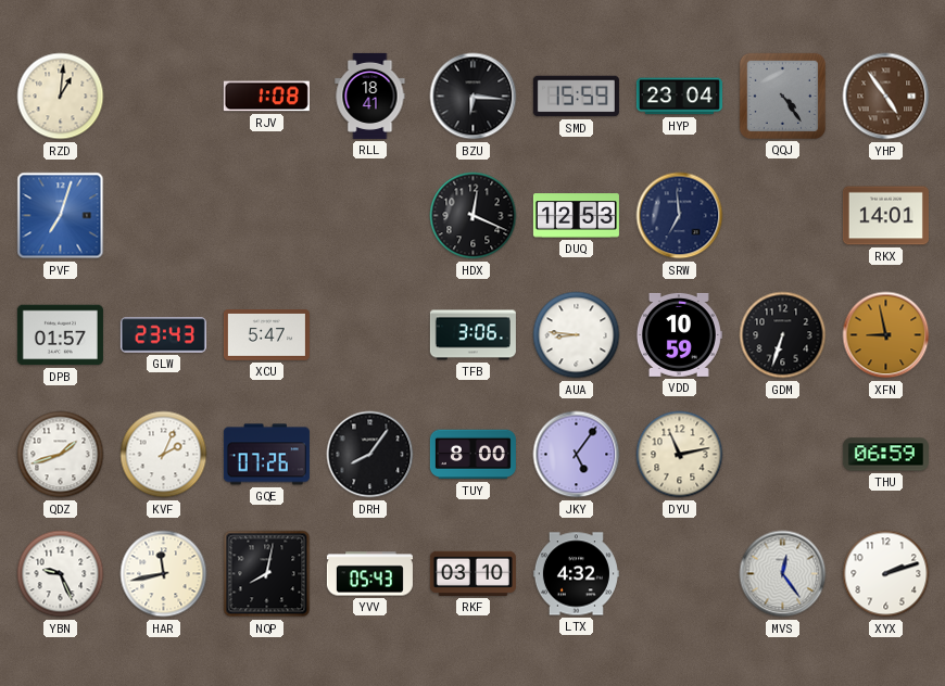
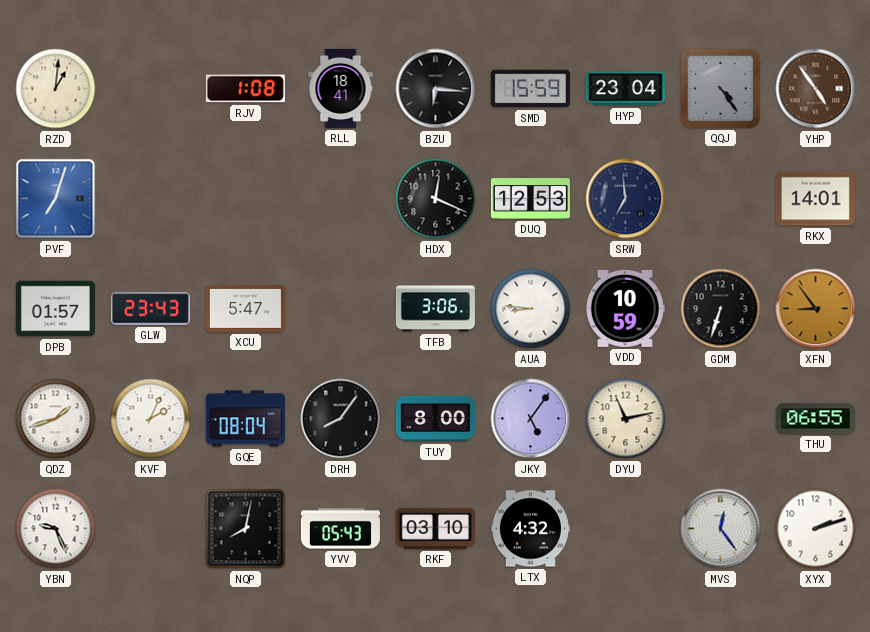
XFN: 8:58 -> 8:54
GQE: 07:26 -> 08:04
THU: 06:59 -> 06:55
HAR: 11:43 -> none
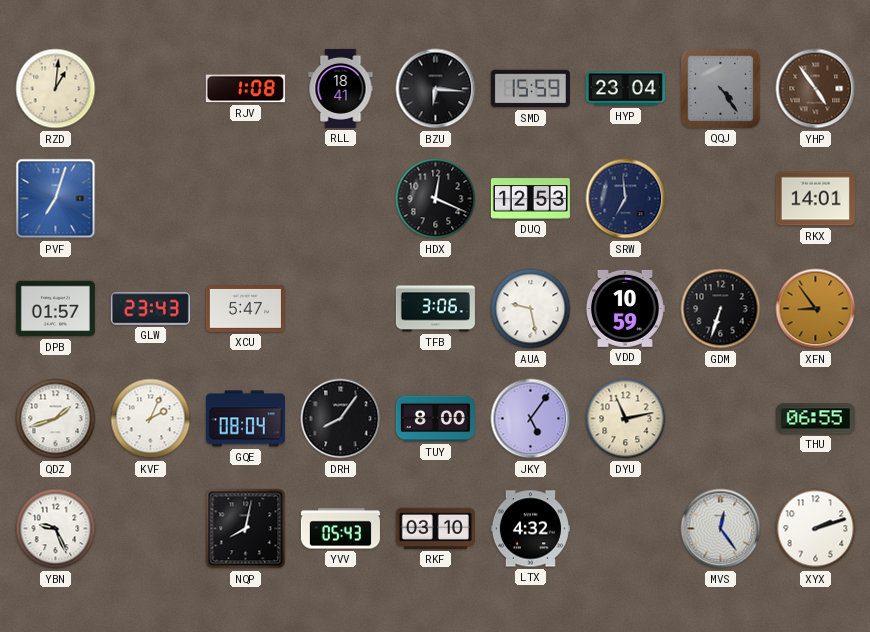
AUA: 8:46 -> 9:28
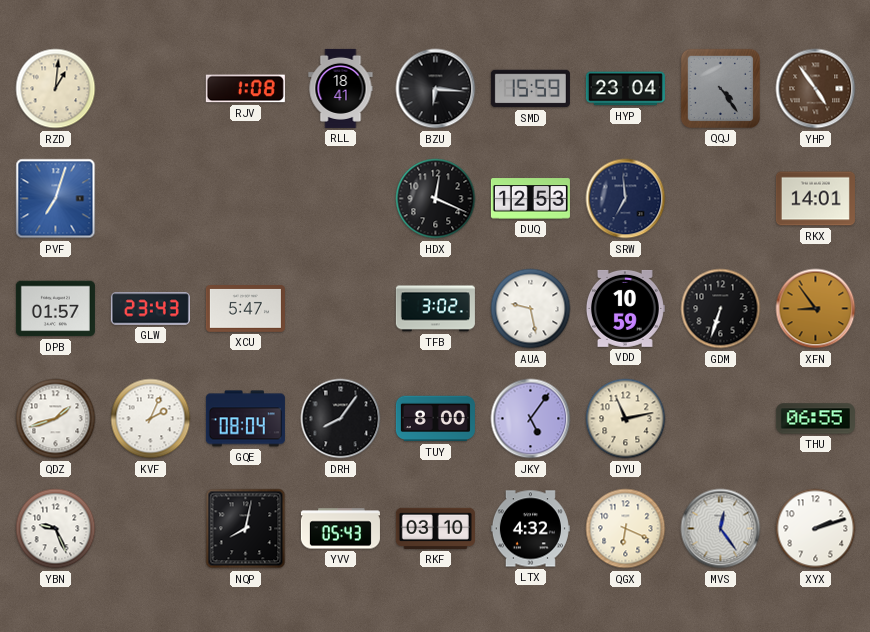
TFB: 3:06 -> 3:02
QGX: none -> 6:19
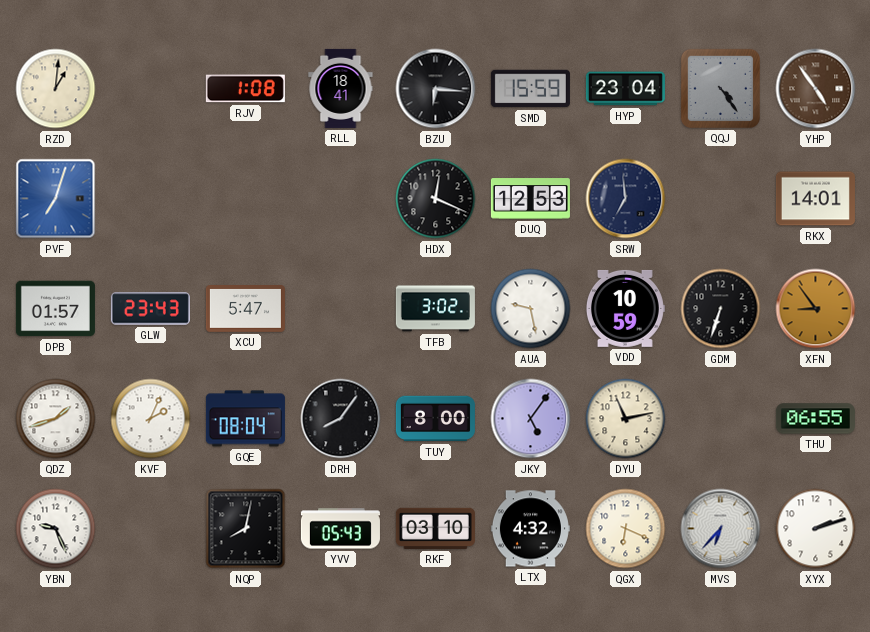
MVS: 12:24 -> 6:37
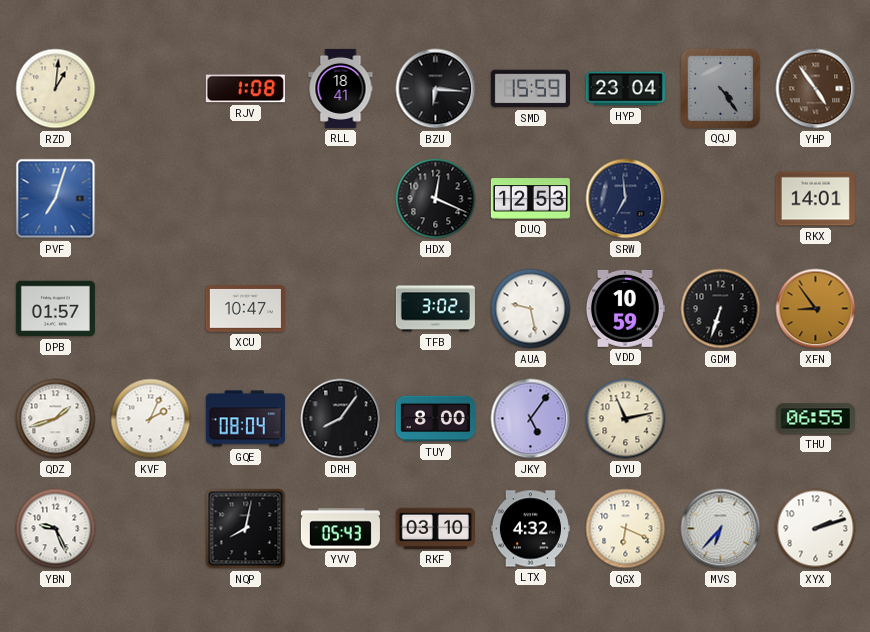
GLW: 23:43 -> none
XCU: 5:47 -> 10:47
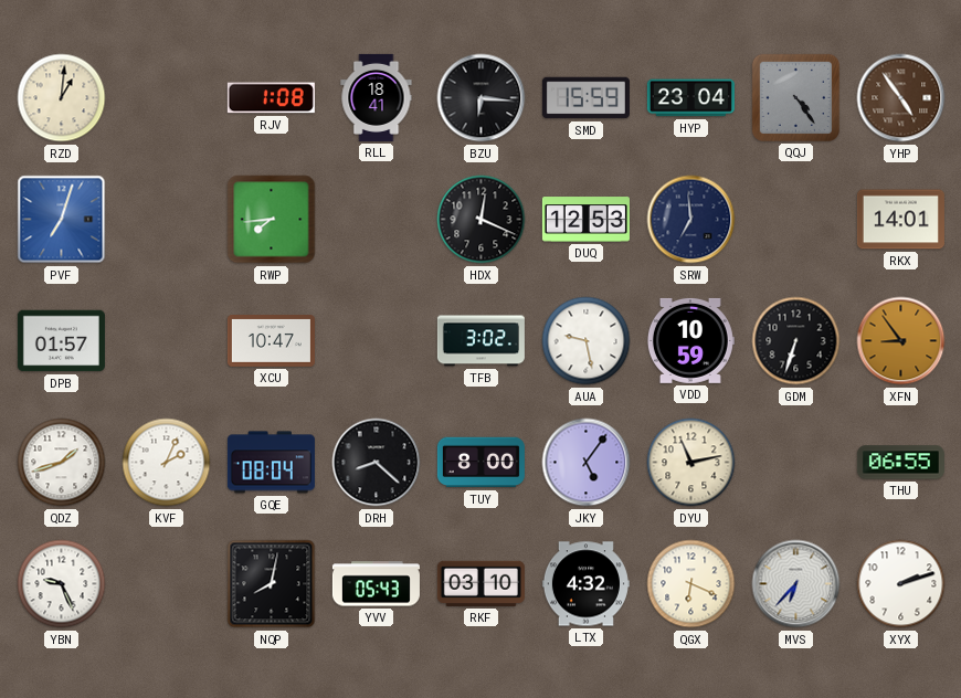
RWP: none -> 7:44
DRH: 8:06 -> 8:22
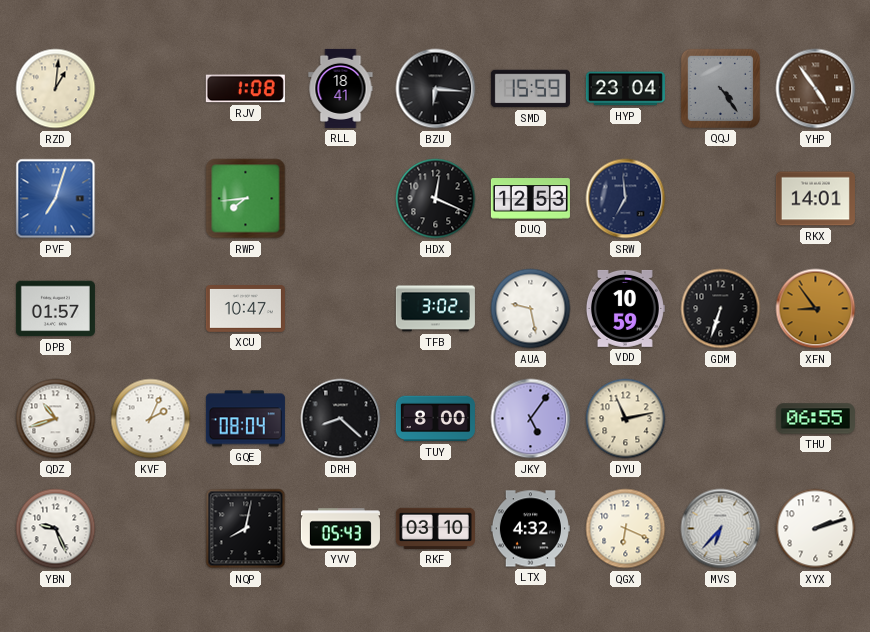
QDZ: 1:42 -> 10:42
